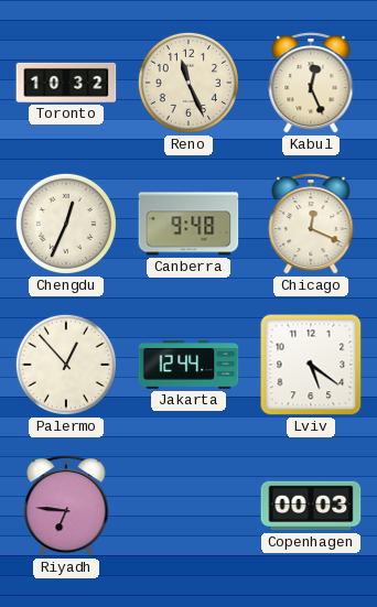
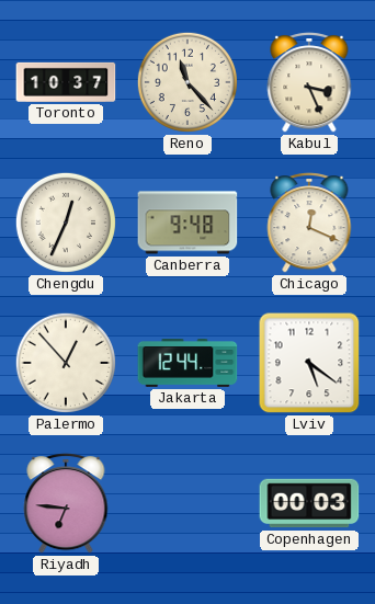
Toronto: 10:32 -> 10:37
Reno: 11:26 -> 11:23
Kabul: 12:26 -> 3:26
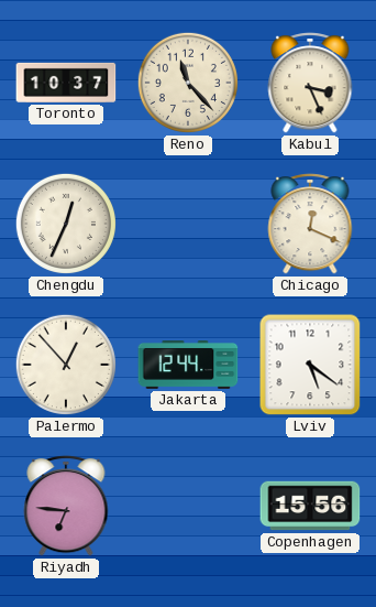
Canberra: 9:48 -> none
Copenhagen: 00:03 -> 15:56
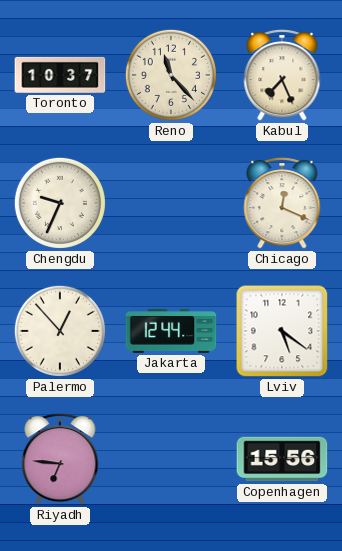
Kabul: 3:26 -> 7:26
Chengdu: 12:34 -> 9:34
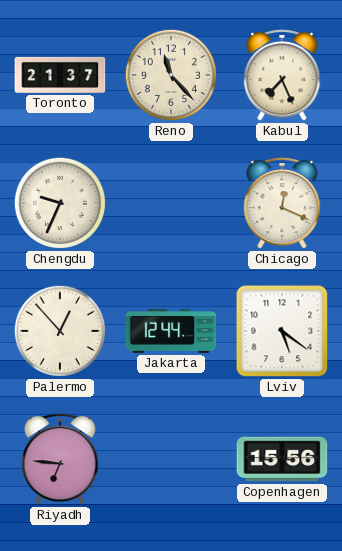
Toronto: 10:37 -> 21:37
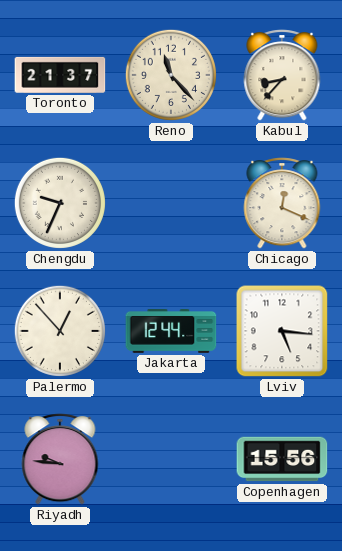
Kabul: 7:26 -> 8:37
Lviv: 5:21 -> 5:16
Riyadh: 6:46 -> 9:46
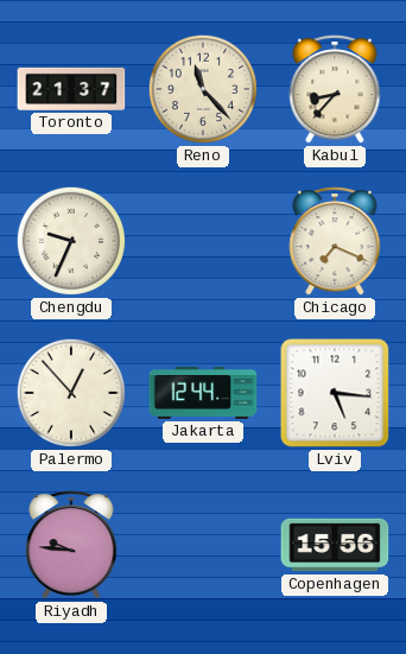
Chicago: 12:19 -> 7:19
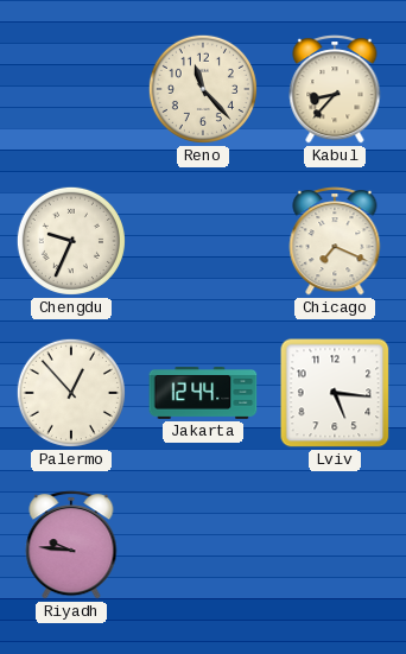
Toronto: 21:37 -> none
Copenhagen: 15:56 -> none
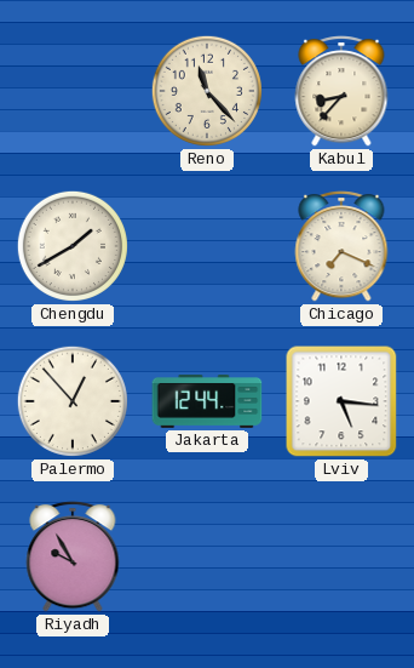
Chengdu: 9:34 -> 1:40
Riyadh: 9:46 -> 9:55
